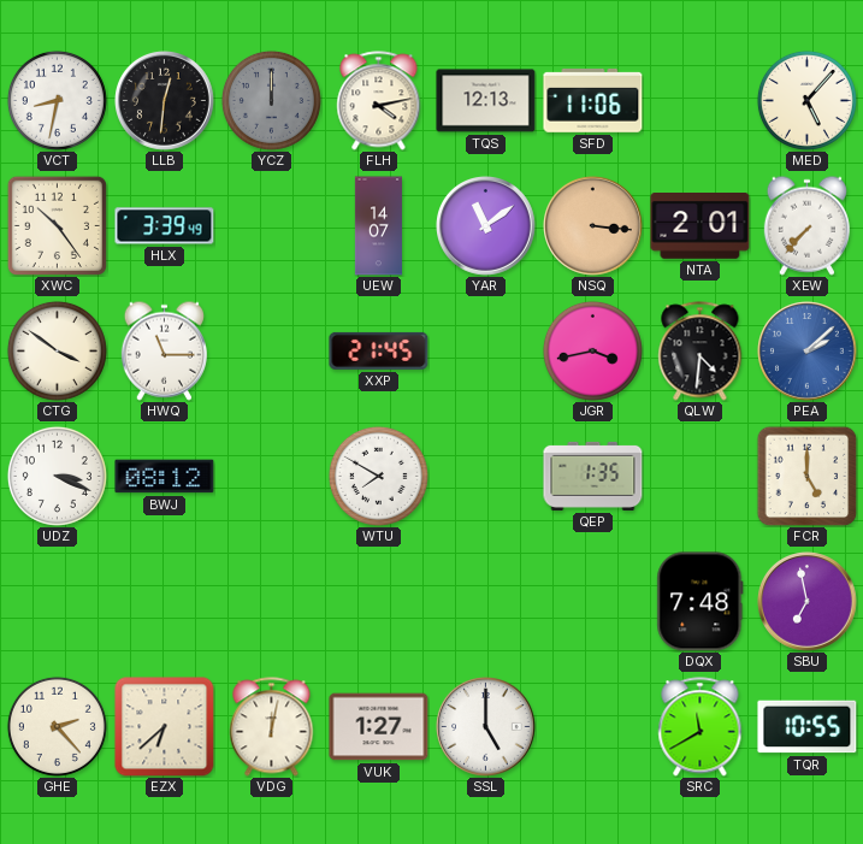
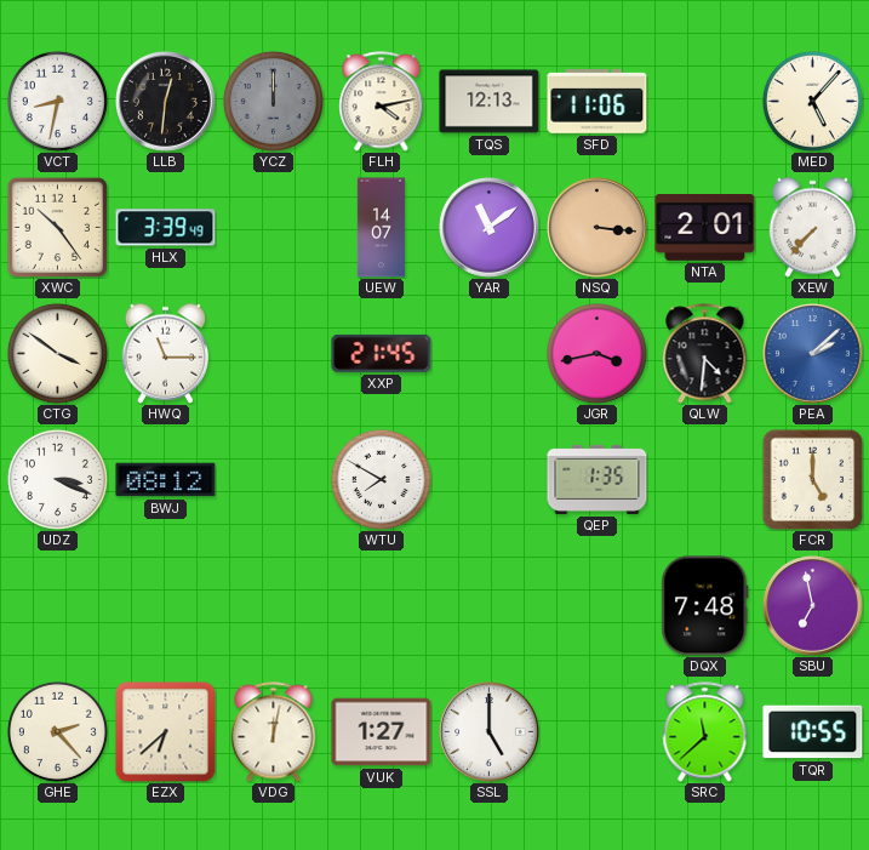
SRC: 11:40 -> 11:38
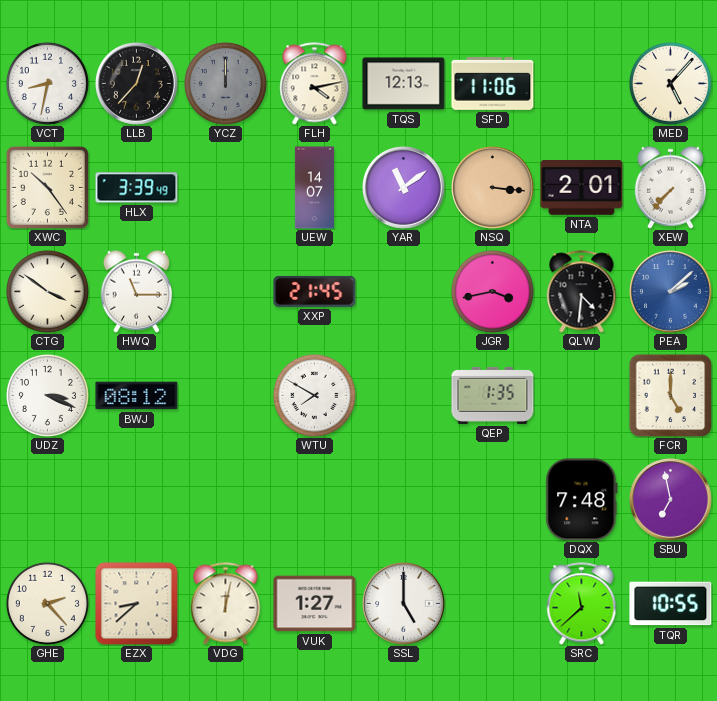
LLB: 12:31 -> 12:37
EZX: 6:38 -> 8:38
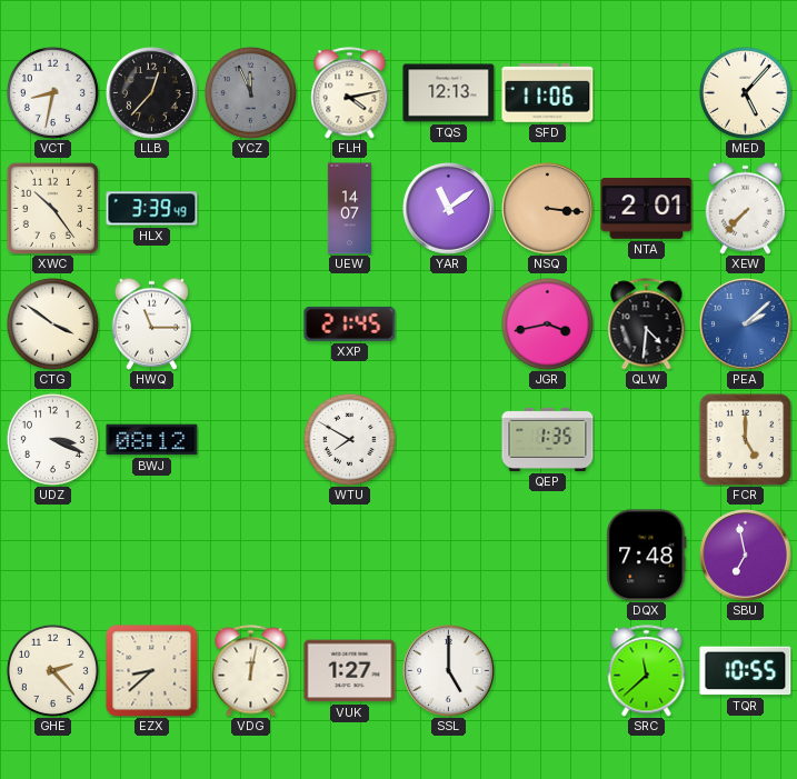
YCZ: 12:00 -> 11:56
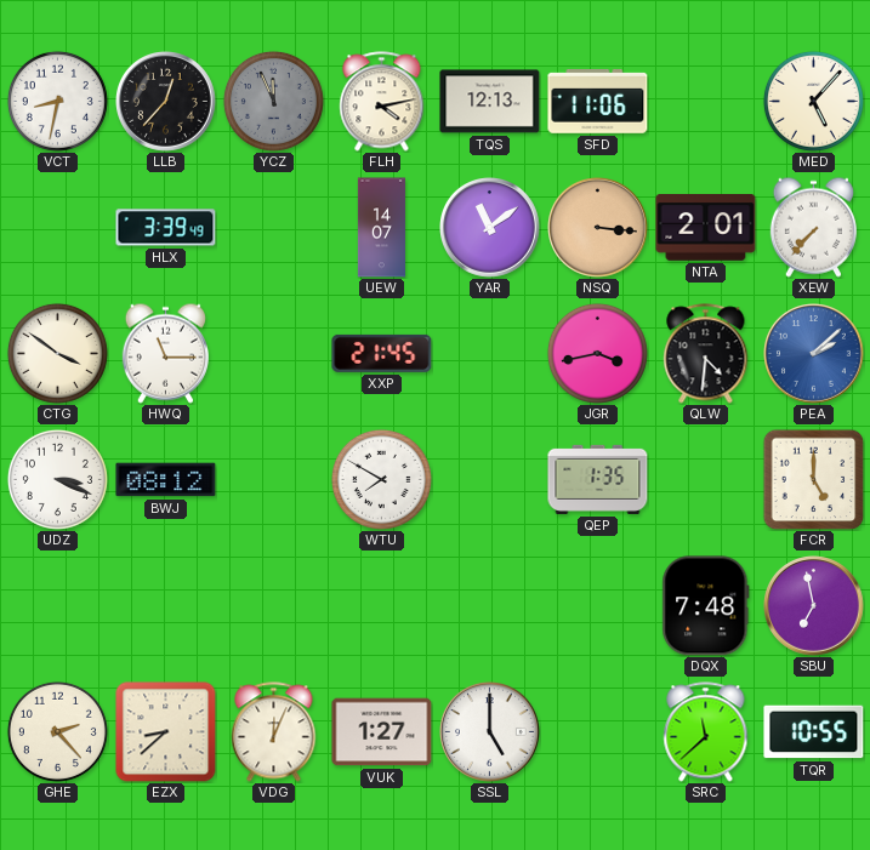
XWC: 10:24 -> none
VDG: 12:02 -> 12:04
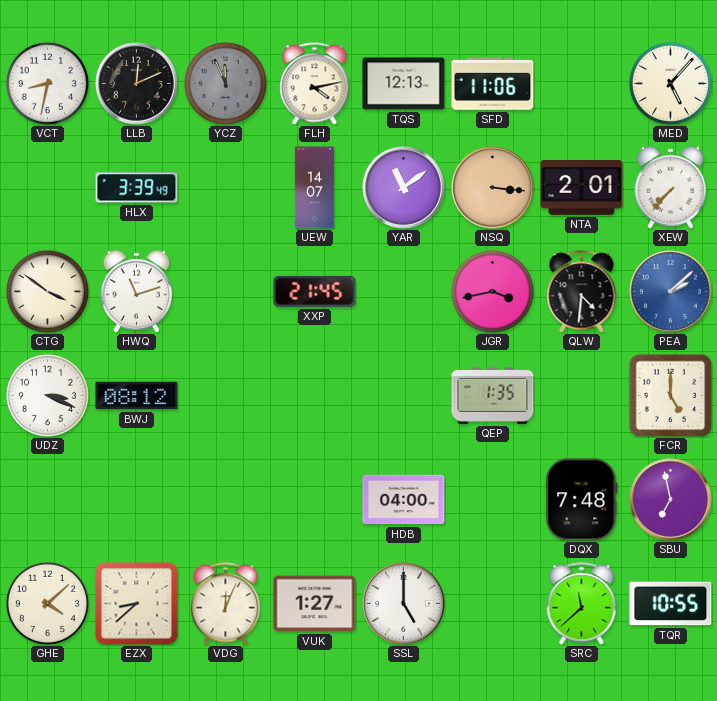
LLB: 12:37 -> 12:11
HWQ: 11:15 -> 11:12
WTU: 7:50 -> none
HDB: none -> 04:00
GHE: 2:23 -> 4:08
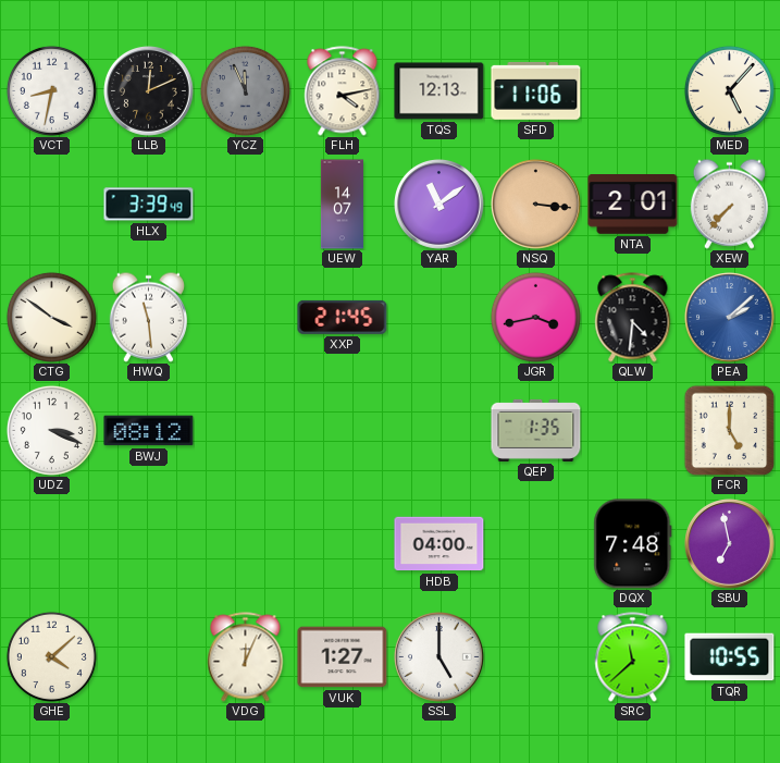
HWQ: 11:12 -> 11:29
EZX: 8:38 -> none
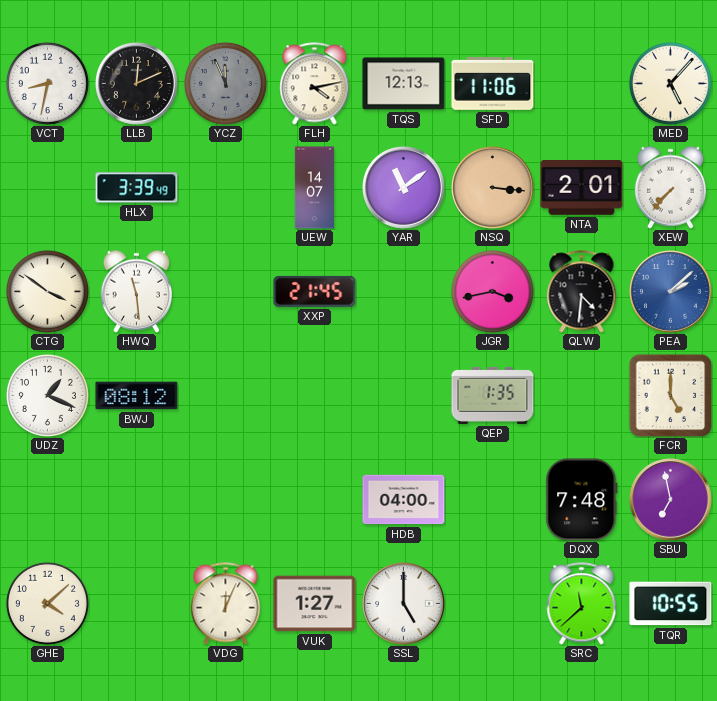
UDZ: 3:19 -> 1:19
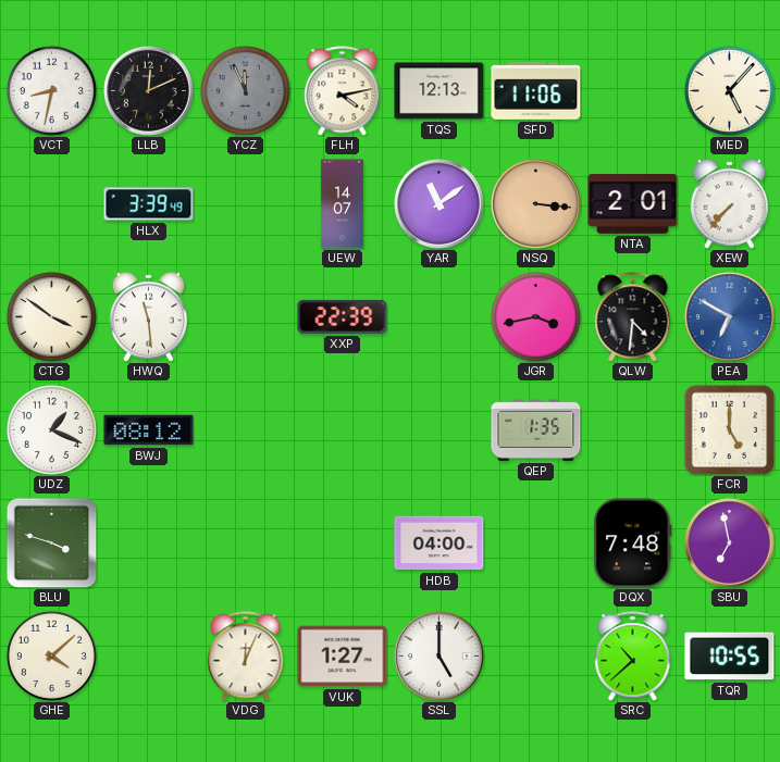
XXP: 21:45 -> 22:39
PEA: 2:08 -> 6:50
BLU: none -> 3:48
SRC: 11:38 -> 10:38
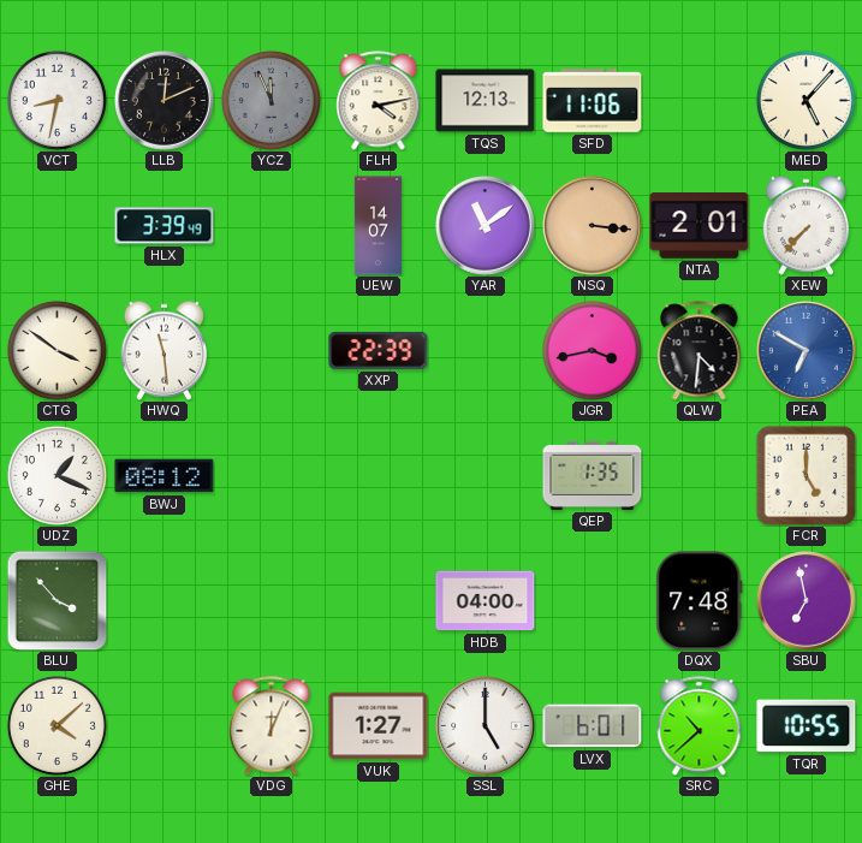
BLU: 3:48 -> 3:53
LVX: none -> 6:01
